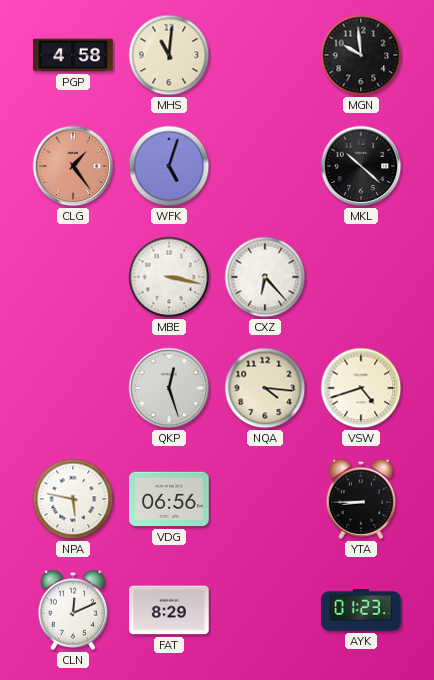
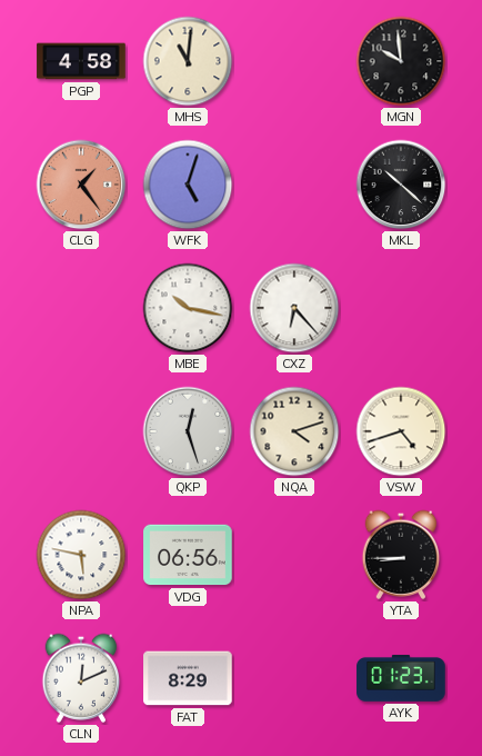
MBE: 3:17 -> 10:17
NQA: 4:16 -> 4:12
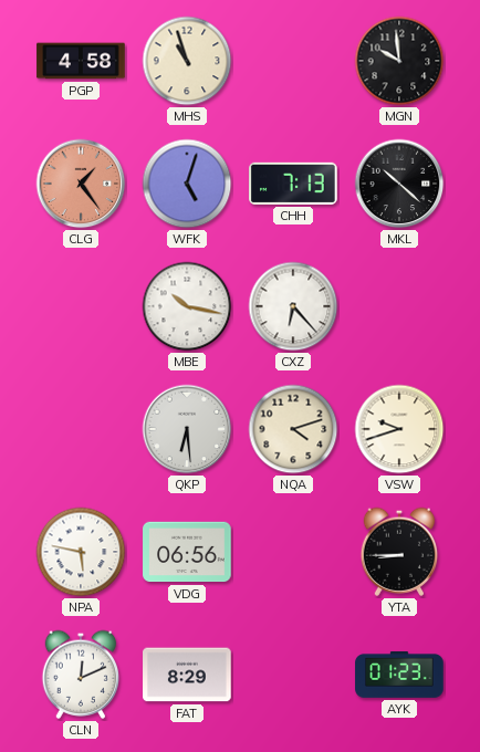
MHS: 11:01 -> 10:57
CHH: none -> 7:13
QKP: 12:27 -> 6:29
VSW: 4:42 -> 9:42
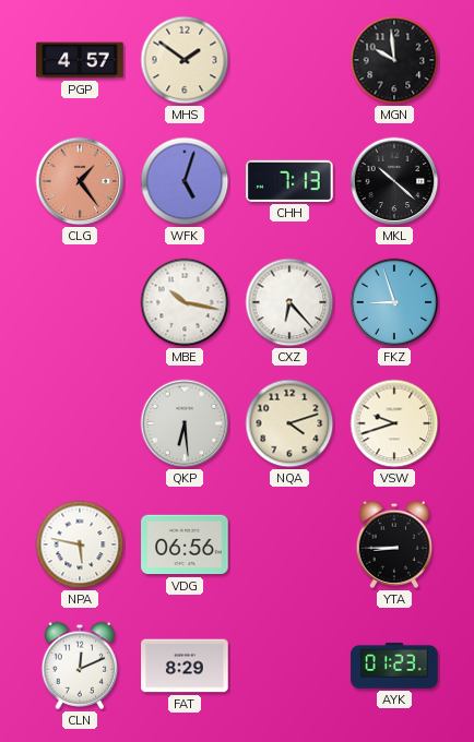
PGP: 4:58 -> 4:57
MHS: 10:57 -> 1:51
FKZ: none -> 8:57
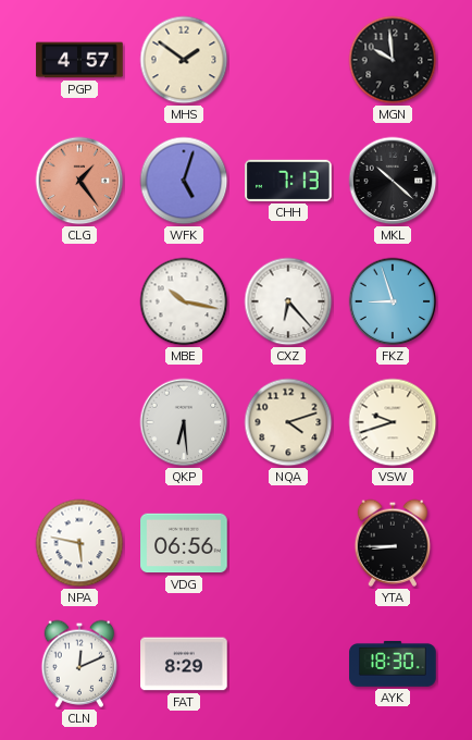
AYK: 01:23 -> 18:30
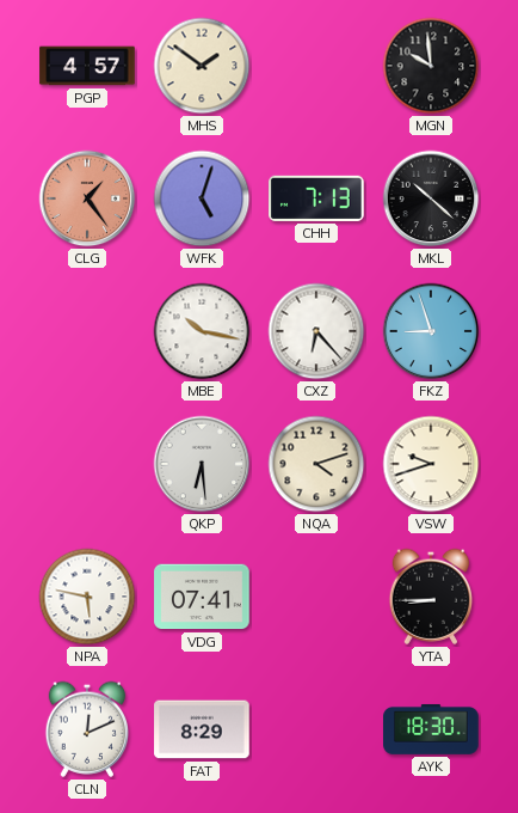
VDG: 06:56 -> 07:41
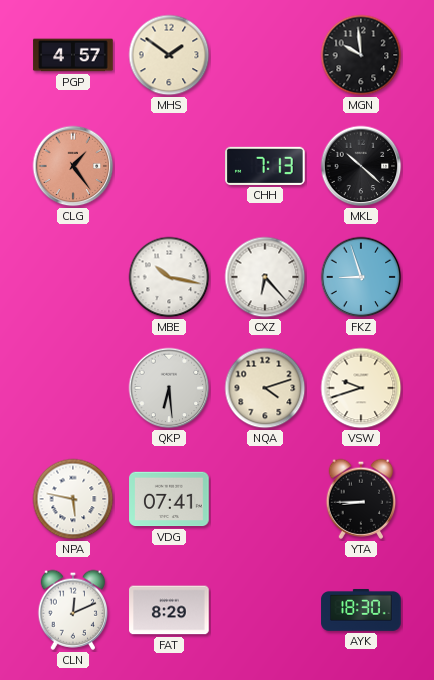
WFK: 5:03 -> none
